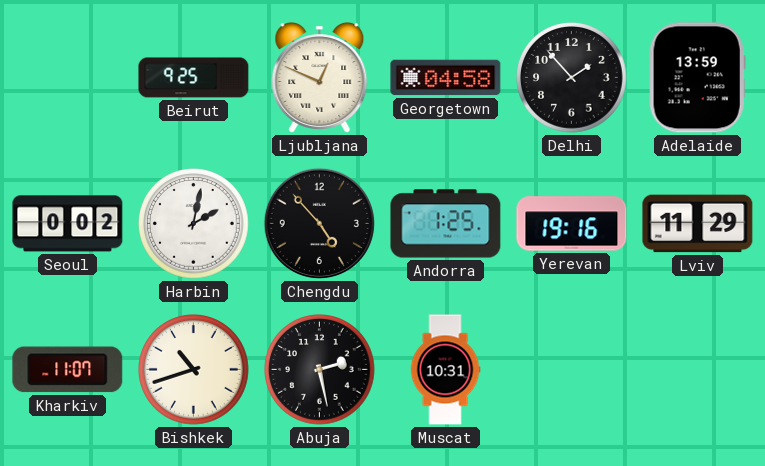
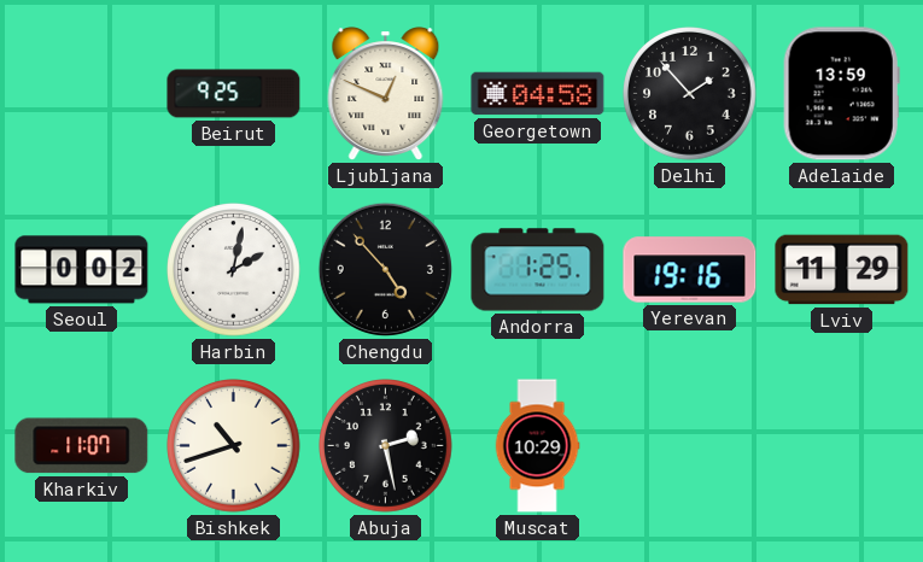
Muscat: 10:31 -> 10:29
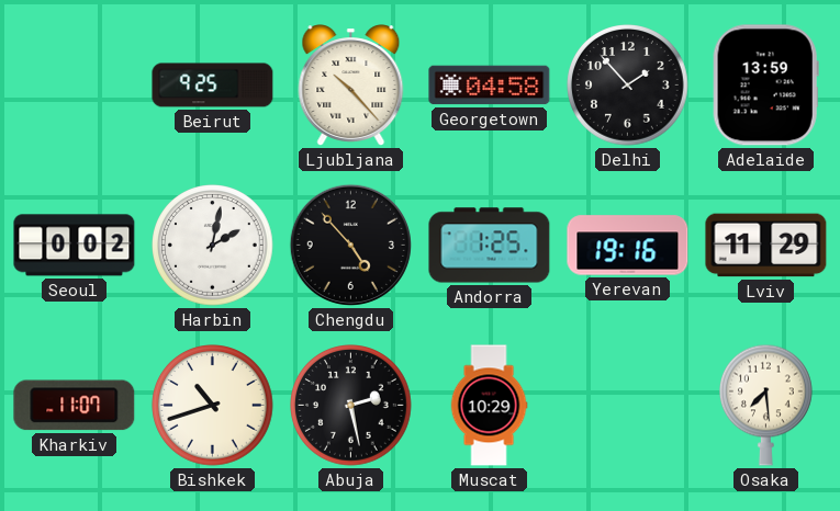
Ljubljana: 12:49 -> 10:23
Osaka: none -> 7:29
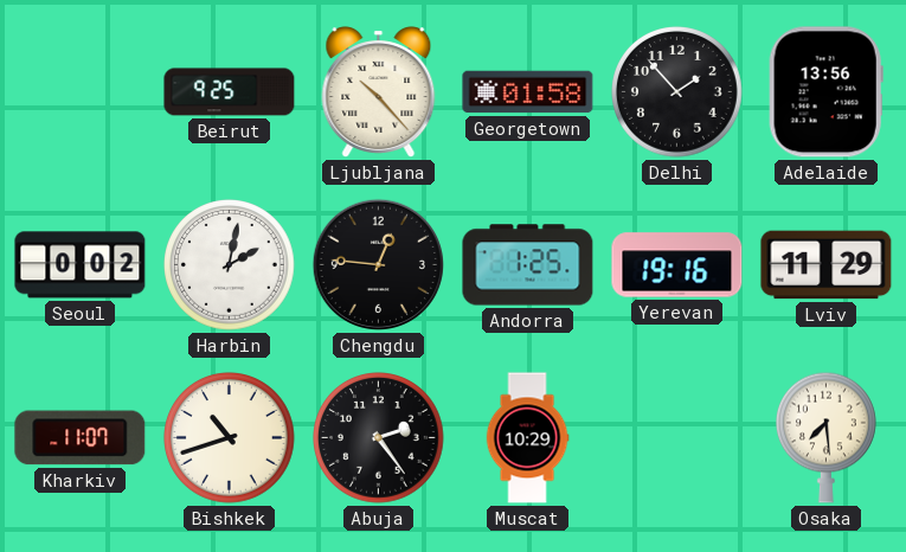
Georgetown: 04:58 -> 01:58
Adelaide: 13:59 -> 13:56
Chengdu: 4:53 -> 12:46
Abuja: 2:28 -> 2:24
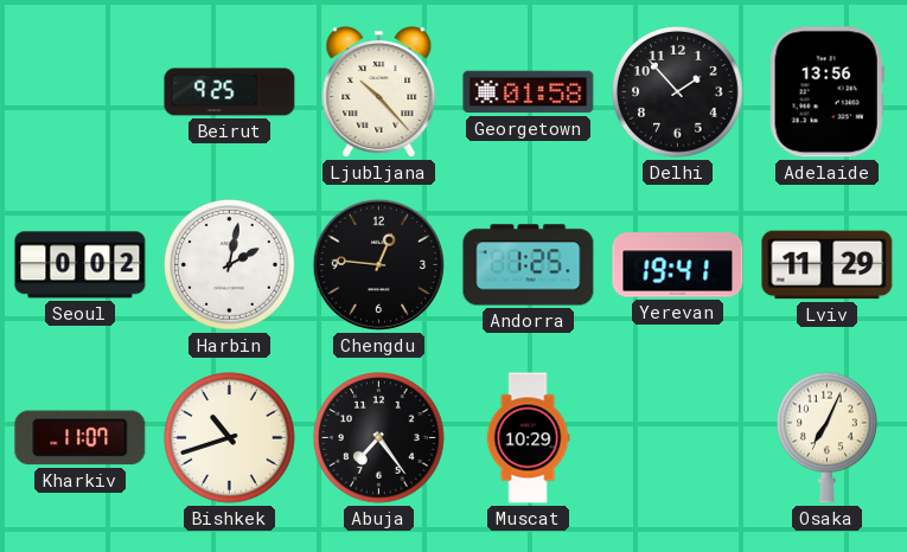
Yerevan: 19:16 -> 19:41
Abuja: 2:24 -> 7:24
Osaka: 7:29 -> 7:04
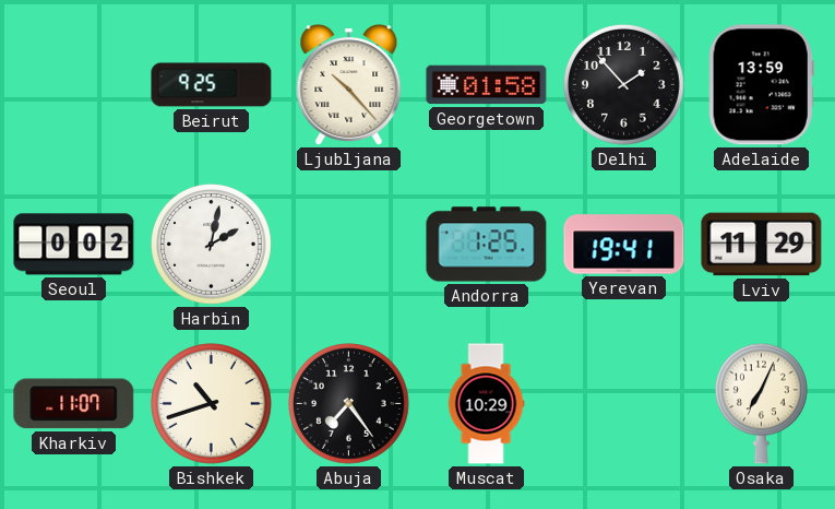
Adelaide: 13:56 -> 13:59
Chengdu: 12:46 -> none
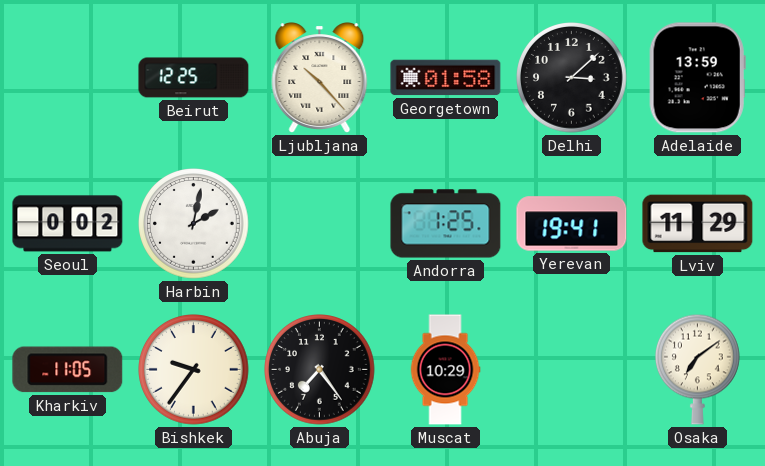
Beirut: 9:25 -> 12:25
Delhi: 1:53 -> 3:08
Kharkiv: 11:07 -> 11:05
Bishkek: 10:42 -> 9:36
Osaka: 7:04 -> 7:09
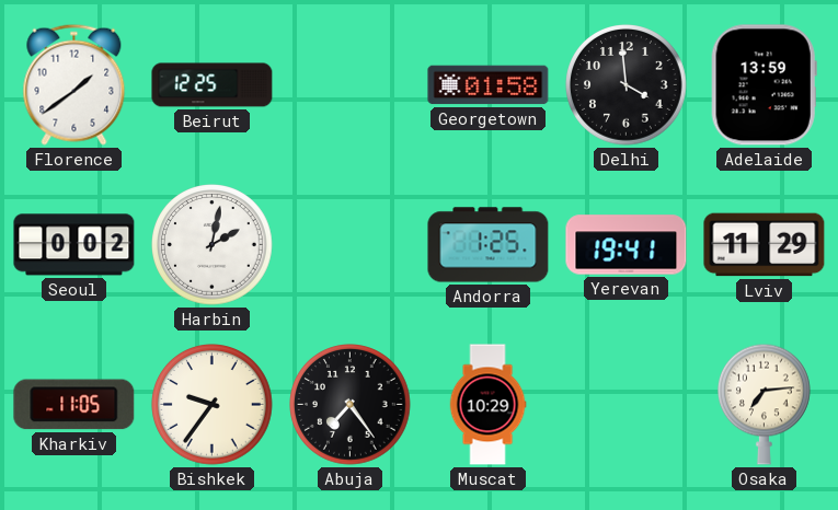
Florence: none -> 1:39
Ljubljana: 10:23 -> none
Delhi: 3:08 -> 3:59
Osaka: 7:09 -> 7:14
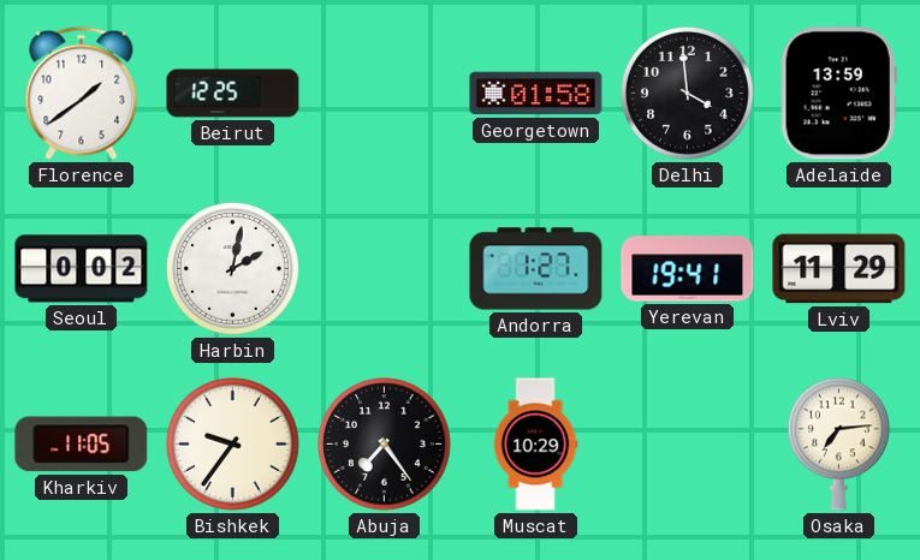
Andorra: 1:25 -> 1:27
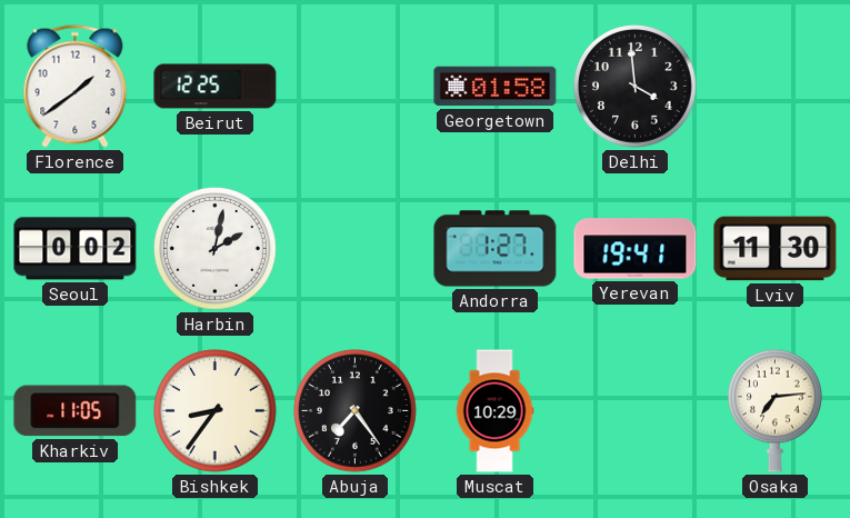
Adelaide: 13:59 -> none
Lviv: 11:29 -> 11:30
Bishkek: 9:36 -> 8:36
